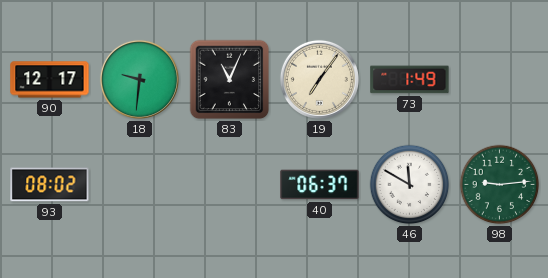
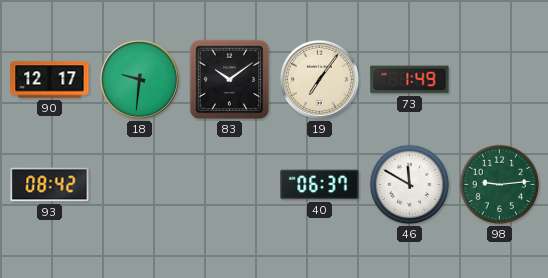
83: 11:04 -> 10:09
93: 08:02 -> 08:42
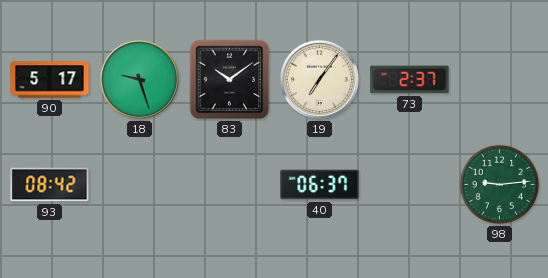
90: 12:17 -> 5:17
18: 9:31 -> 9:27
73: 1:49 -> 2:37
46: 11:50 -> none
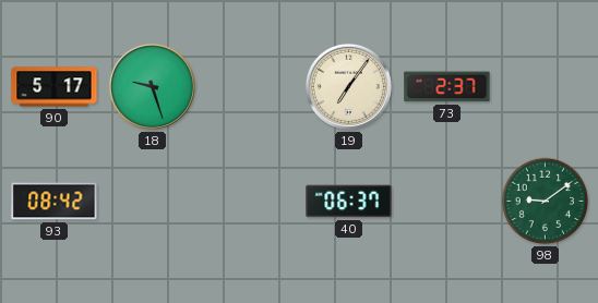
83: 10:09 -> none
98: 9:14 -> 9:09
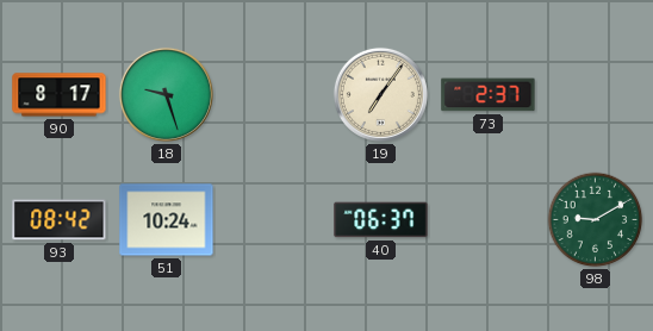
90: 5:17 -> 8:17
51: none -> 10:24
98: 9:09 -> 9:10
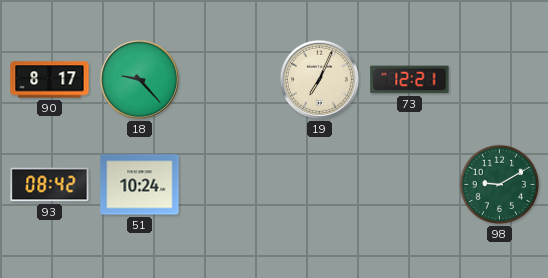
18: 9:27 -> 9:23
19: 7:06 -> 7:04
73: 2:37 -> 12:21
40: 06:37 -> none
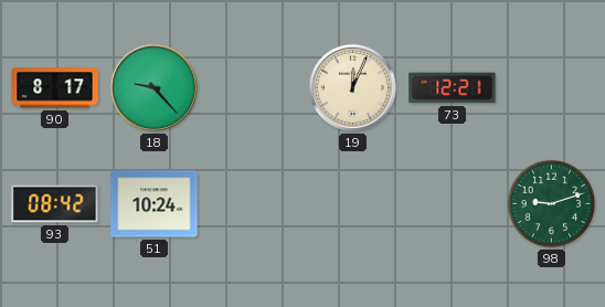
19: 7:04 -> 12:04
98: 9:10 -> 9:12
